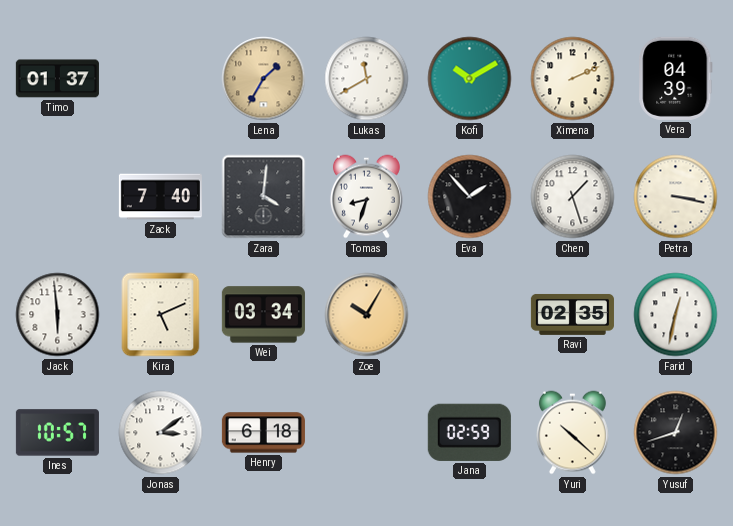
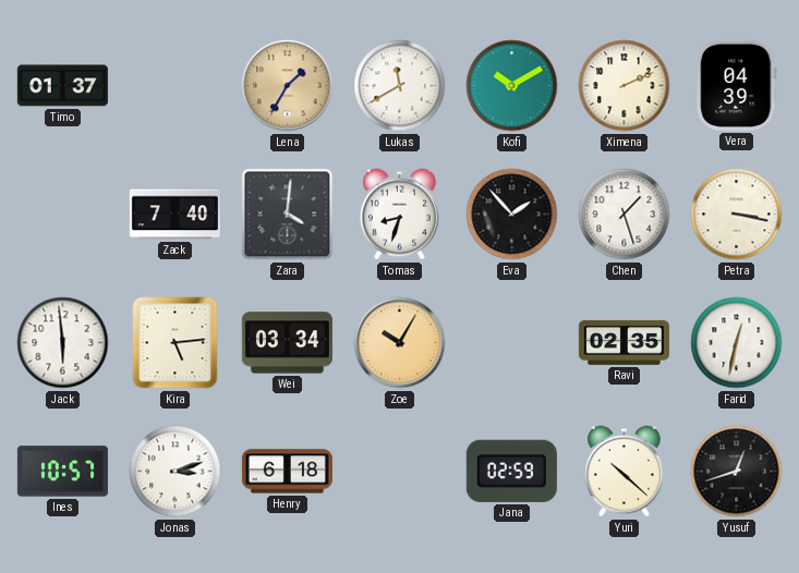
Kira: 5:11 -> 5:14
Jonas: 3:09 -> 3:12
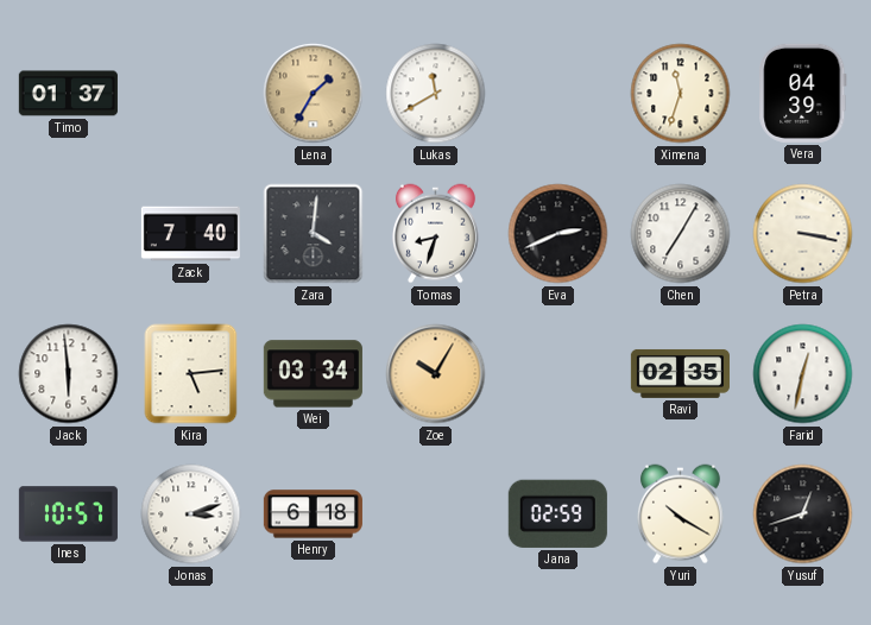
Kofi: 10:10 -> none
Ximena: 2:11 -> 11:33
Eva: 1:53 -> 2:41
Chen: 1:27 -> 7:05
Yuri: 10:22 -> 10:20
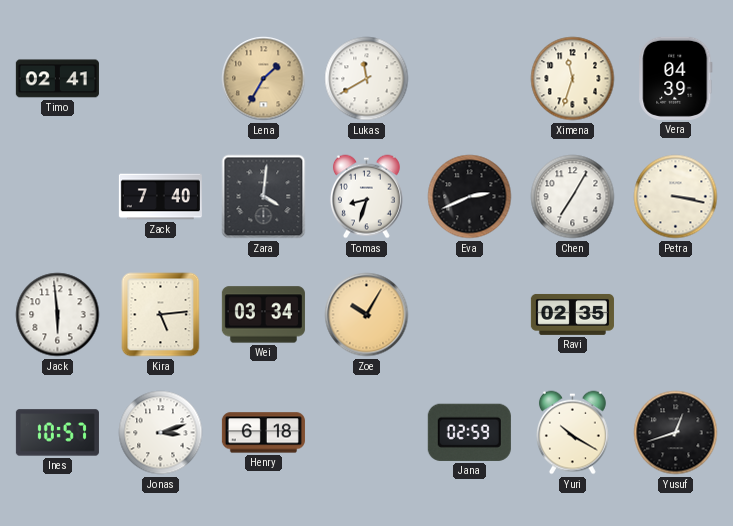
Timo: 01:37 -> 02:41
Farid: 12:32 -> none
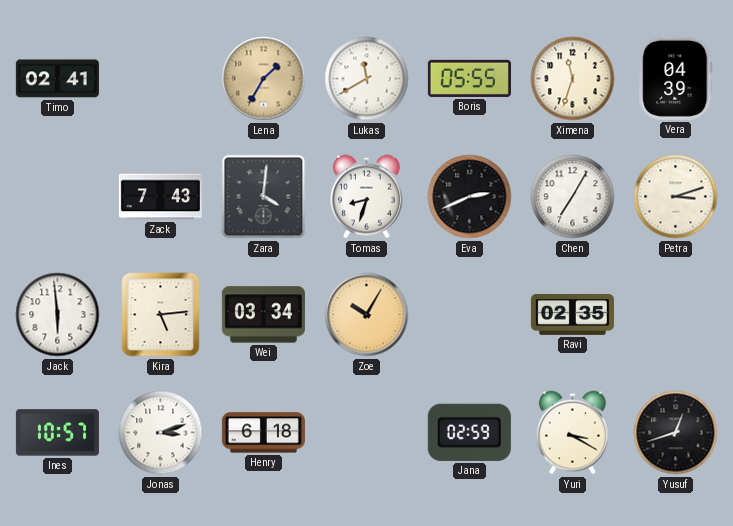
Boris: none -> 05:55
Zack: 7:40 -> 7:43
Petra: 3:17 -> 3:12
Yuri: 10:20 -> 3:20
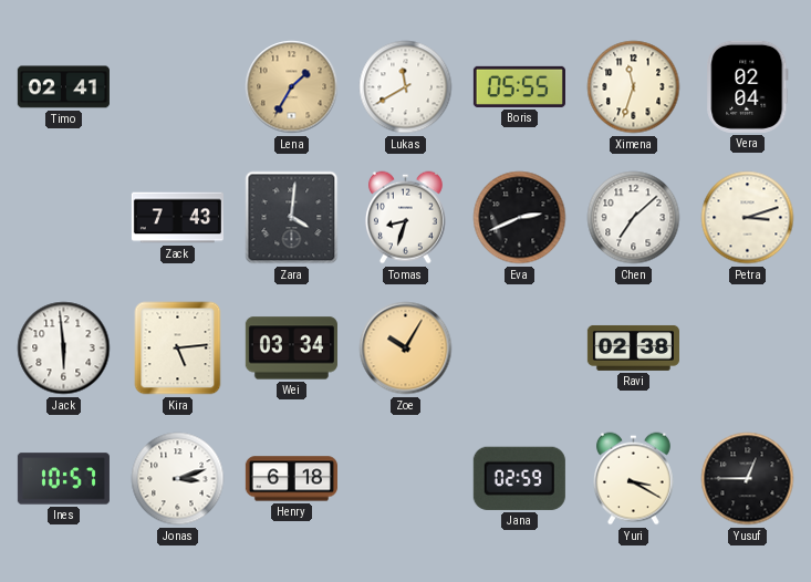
Vera: 04:39 -> 02:04
Chen: 7:05 -> 7:08
Ravi: 02:35 -> 02:38
Yusuf: 12:42 -> 12:45
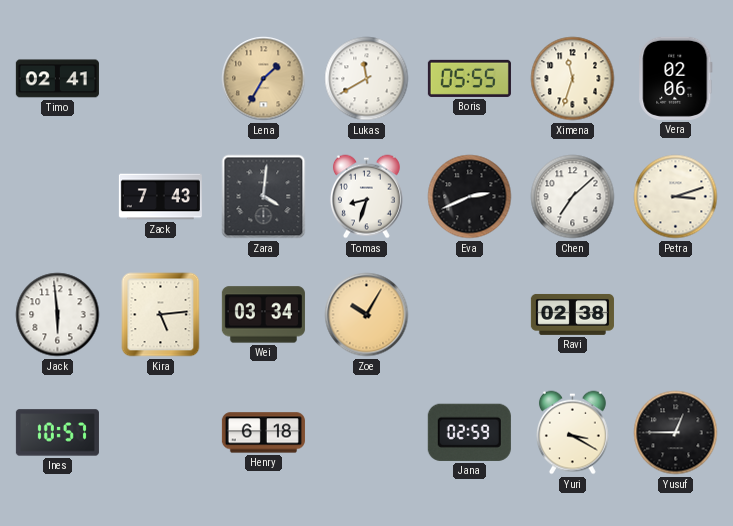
Vera: 02:04 -> 02:06
Jonas: 3:12 -> none
